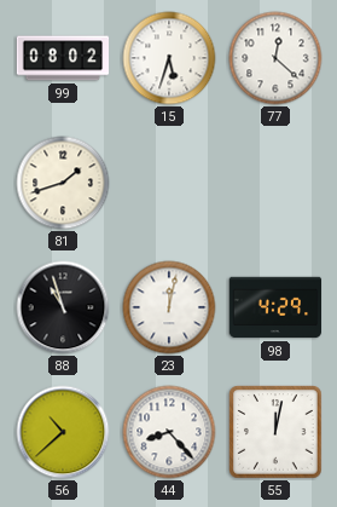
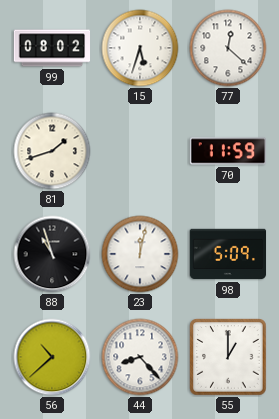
70: none -> 11:59
98: 4:29 -> 5:09
55: 12:02 -> 1:00
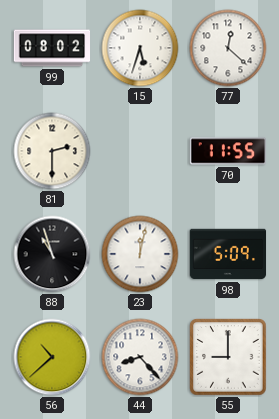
81: 1:42 -> 2:30
70: 11:59 -> 11:55
55: 1:00 -> 9:00
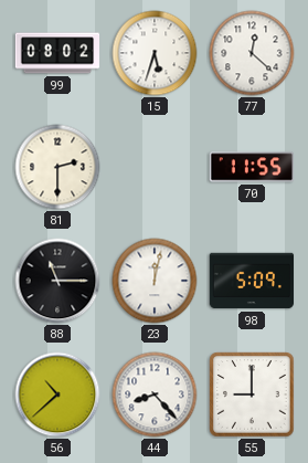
88: 10:57 -> 11:15
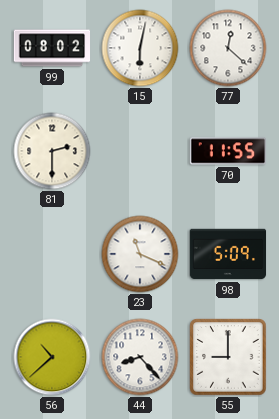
15: 5:33 -> 6:02
88: 11:15 -> none
23: 12:02 -> 11:19
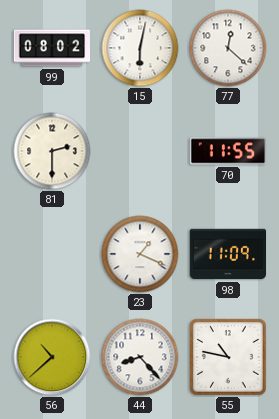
23: 11:19 -> 1:19
98: 5:09 -> 11:09
55: 9:00 -> 10:47
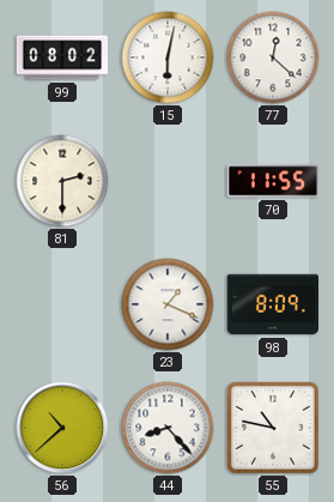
98: 11:09 -> 8:09
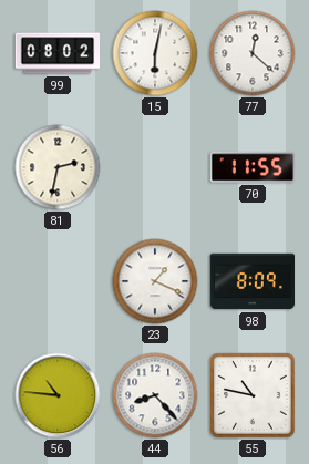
81: 2:30 -> 2:32
56: 10:38 -> 10:46
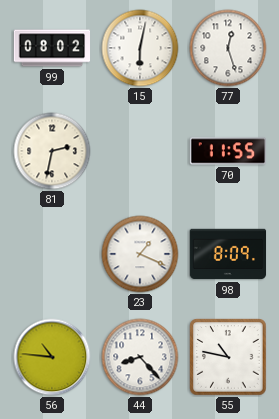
77: 12:22 -> 12:27
